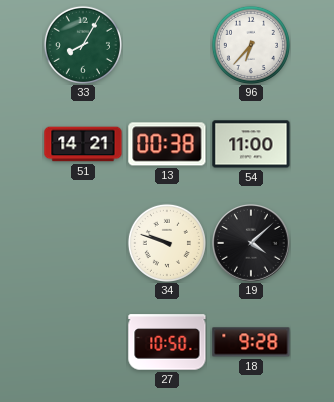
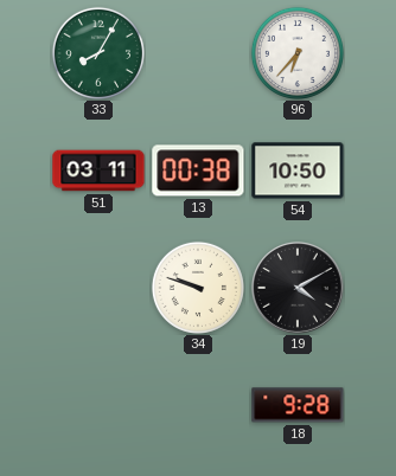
51: 14:21 -> 03:11
54: 11:00 -> 10:50
19: 4:08 -> 4:10
27: 10:50 -> none
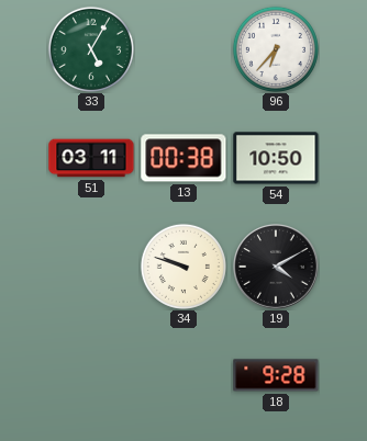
33: 8:05 -> 5:05
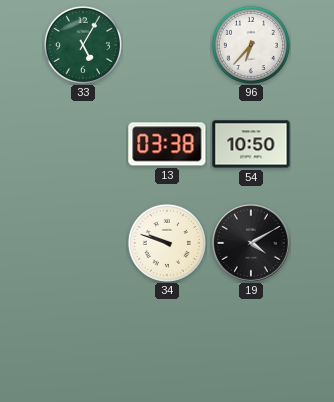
51: 03:11 -> none
13: 00:38 -> 03:38
18: 9:28 -> none
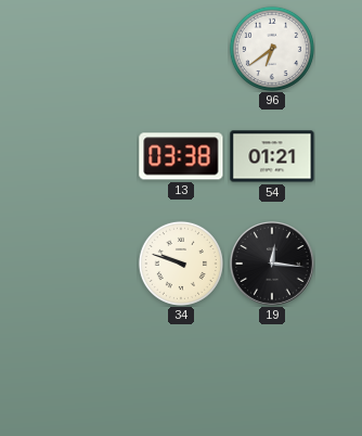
33: 5:05 -> none
96: 6:37 -> 6:39
54: 10:50 -> 01:21
19: 4:10 -> 12:16
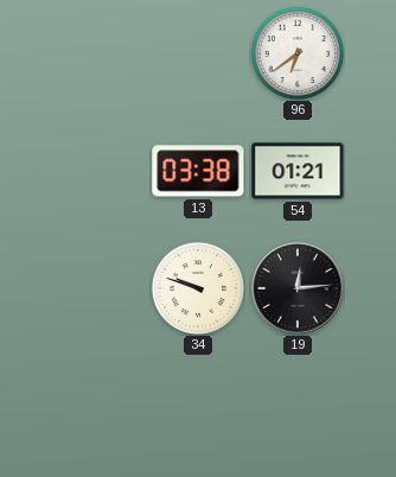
19: 12:16 -> 12:14
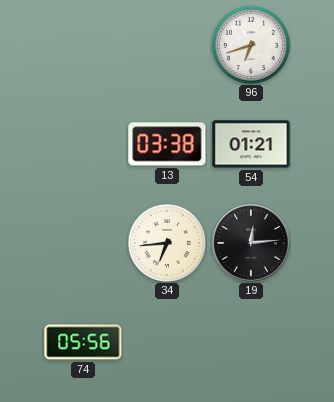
96: 6:39 -> 6:42
34: 9:48 -> 6:44
74: none -> 05:56
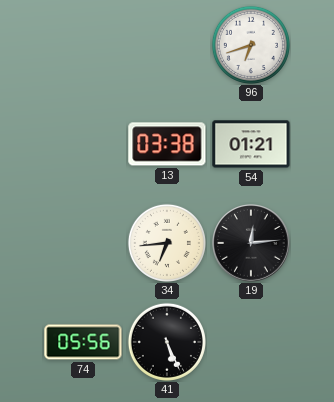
41: none -> 5:26
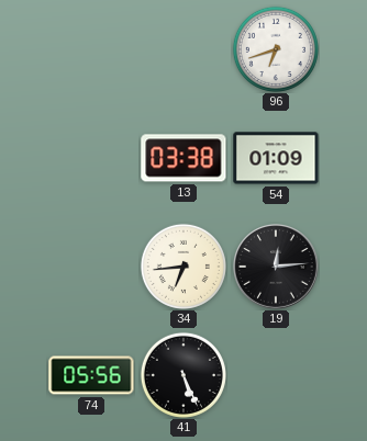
54: 01:21 -> 01:09
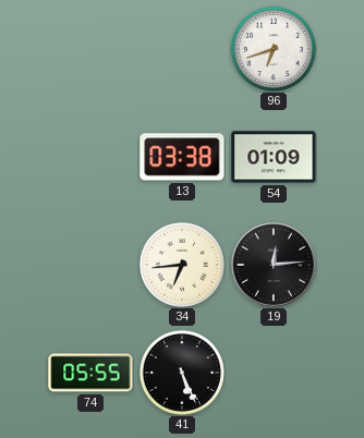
74: 05:56 -> 05:55
